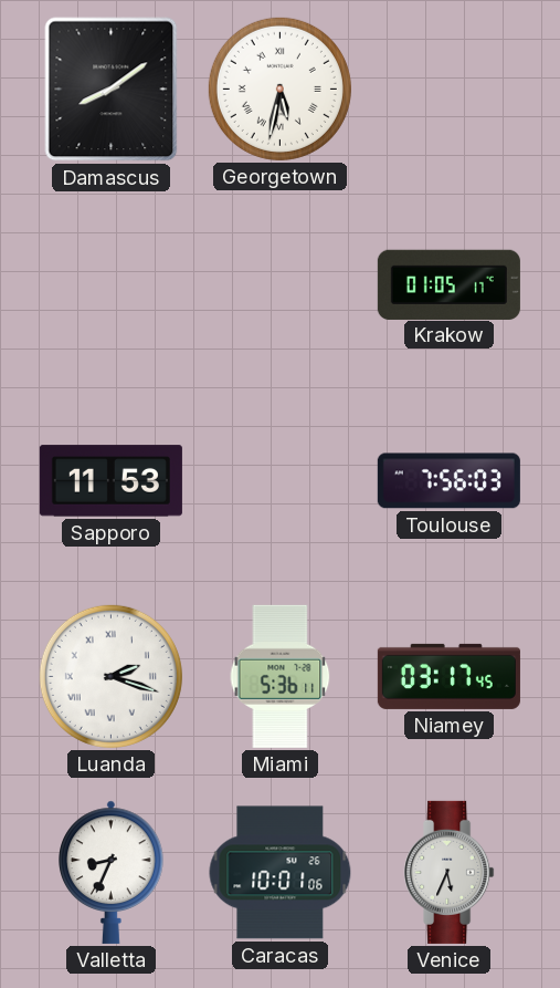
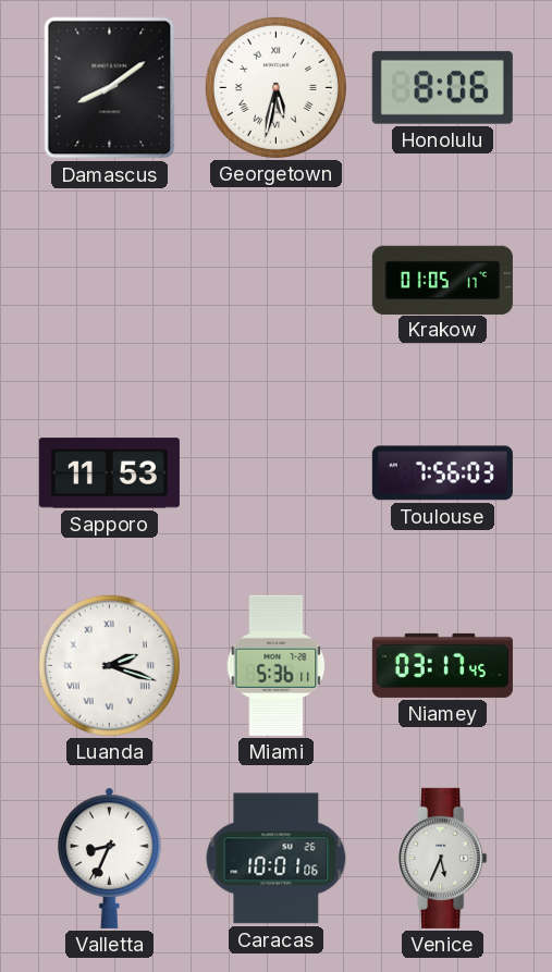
Honolulu: none -> 8:06
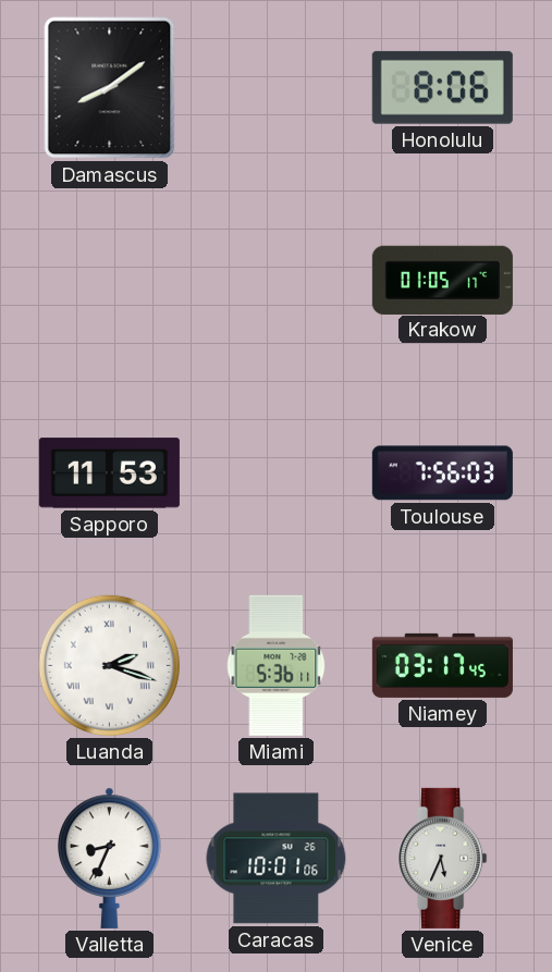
Georgetown: 5:32 -> none
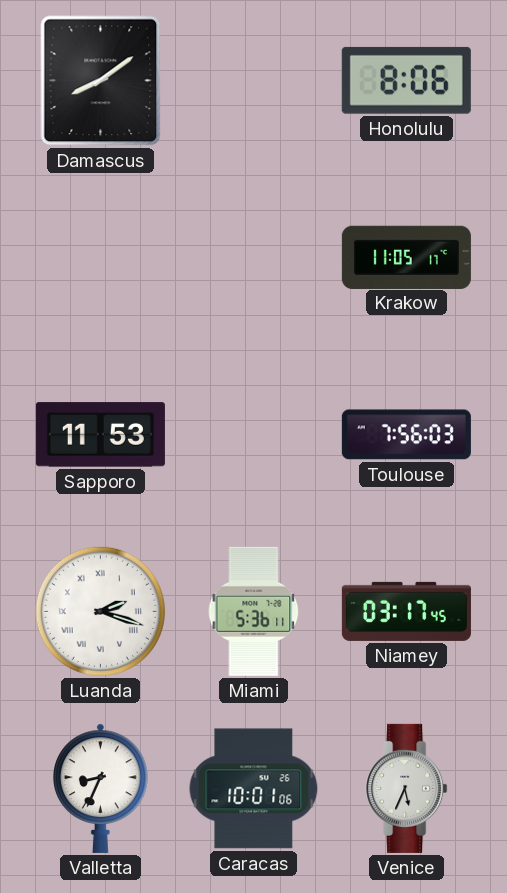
Krakow: 01:05 -> 11:05
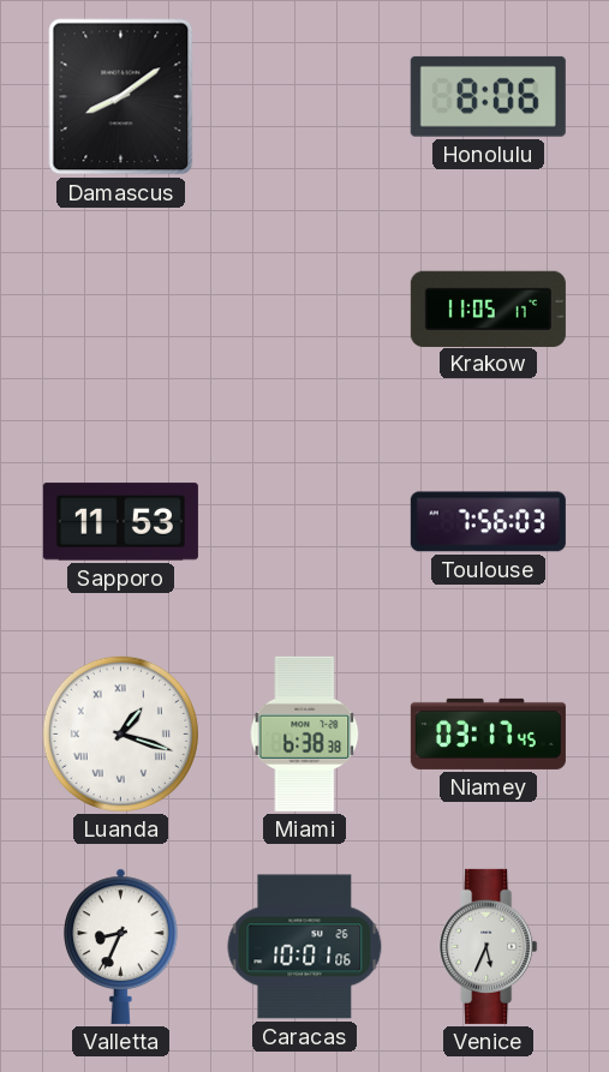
Luanda: 2:18 -> 1:18
Miami: 5:36 -> 6:38
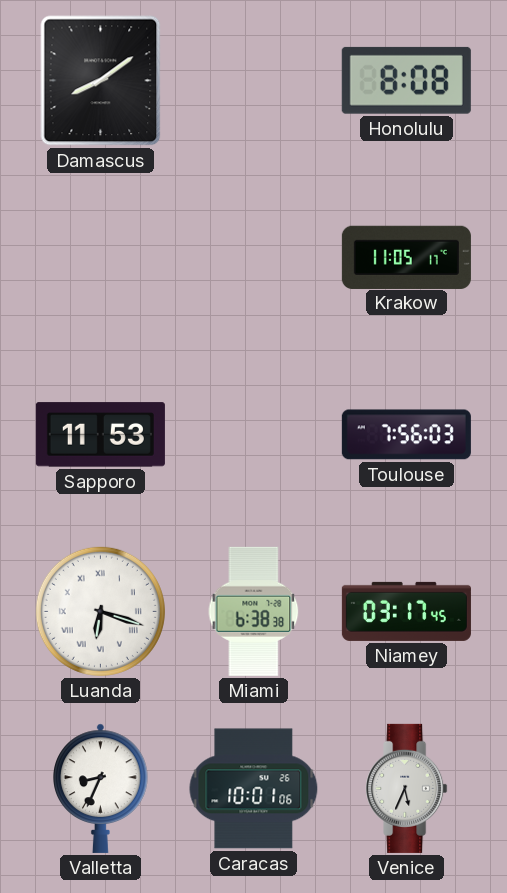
Honolulu: 8:06 -> 8:08
Luanda: 1:18 -> 6:18
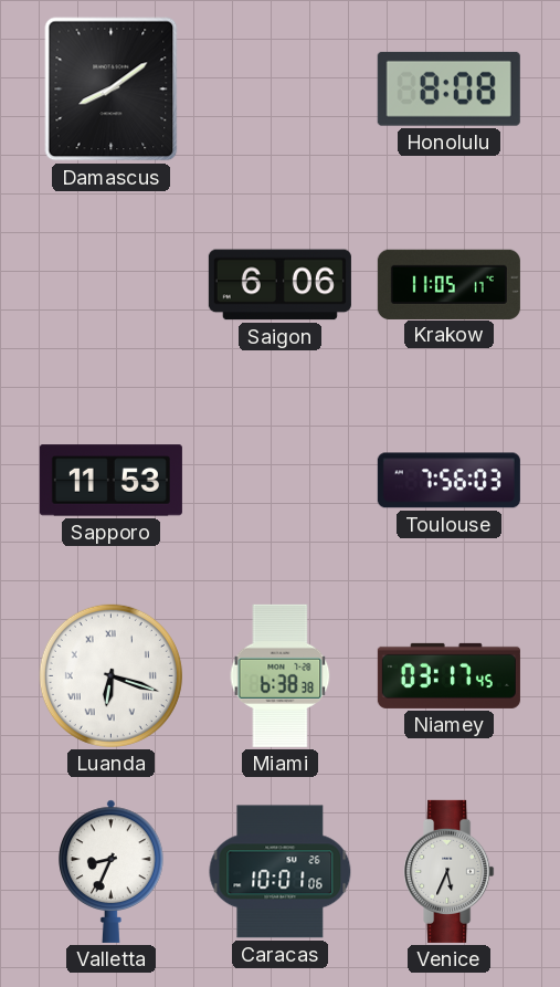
Saigon: none -> 6:06
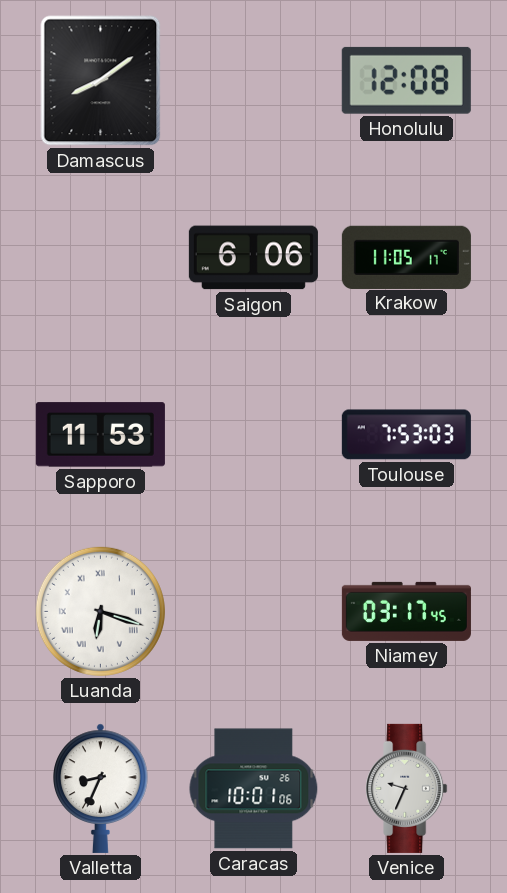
Honolulu: 8:08 -> 12:08
Toulouse: 7:56 -> 7:53
Miami: 6:38 -> none
Venice: 5:34 -> 9:34
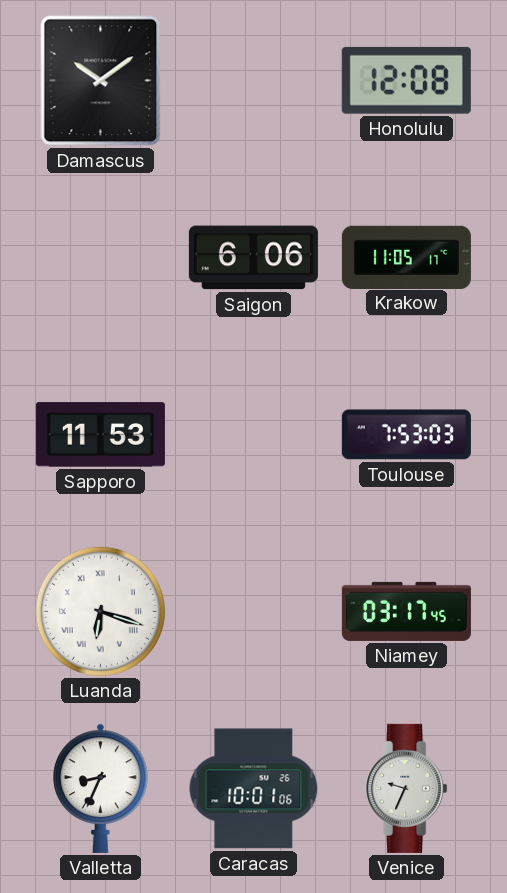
Damascus: 8:09 -> 10:09
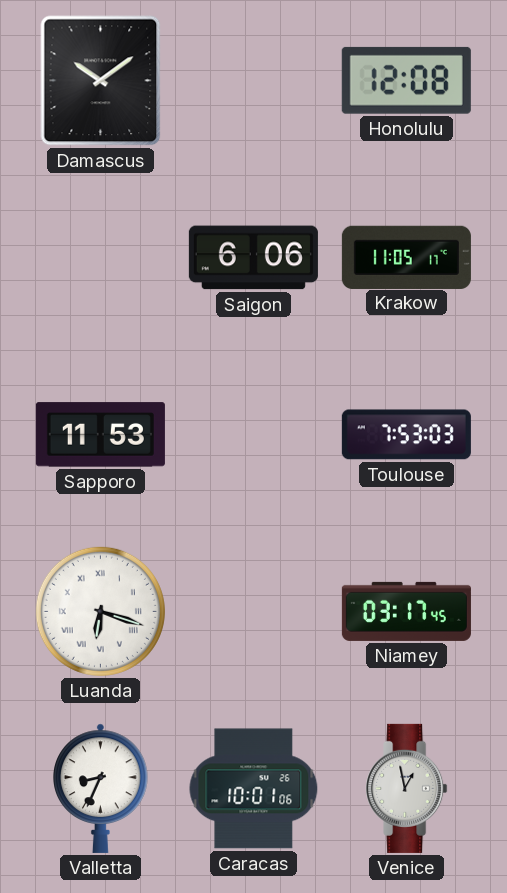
Venice: 9:34 -> 12:58
